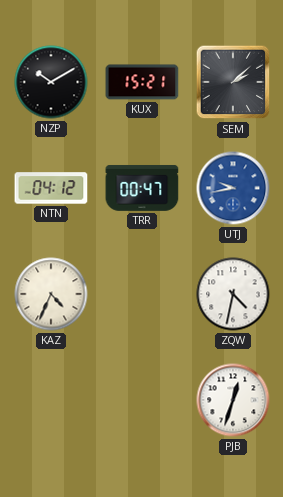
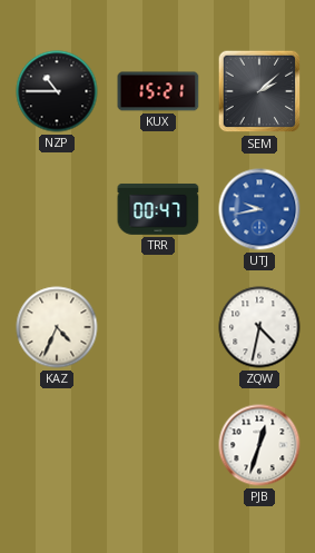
NZP: 10:10 -> 10:45
NTN: 04:12 -> none
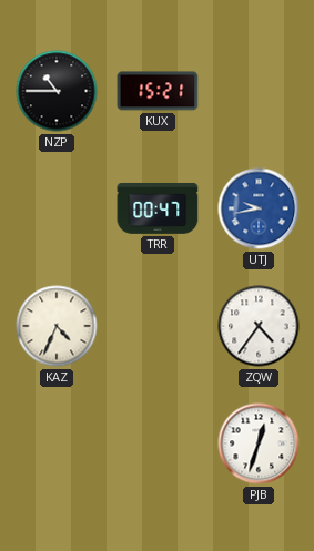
SEM: 2:08 -> none
ZQW: 4:32 -> 4:36
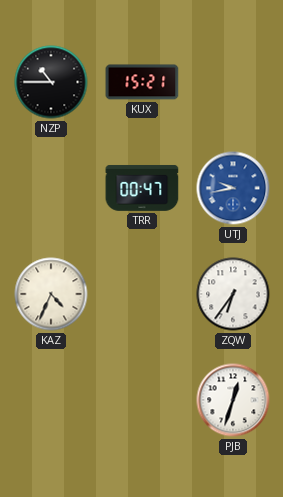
ZQW: 4:36 -> 6:36
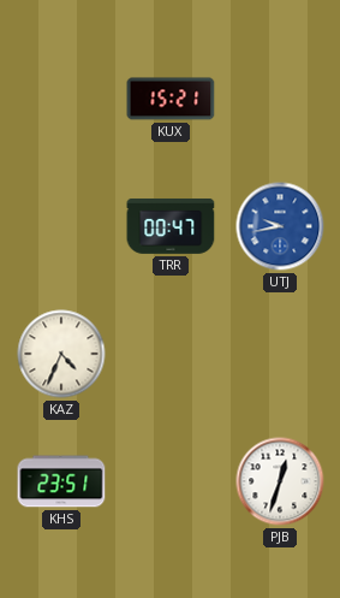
NZP: 10:45 -> none
ZQW: 6:36 -> none
KHS: none -> 23:51
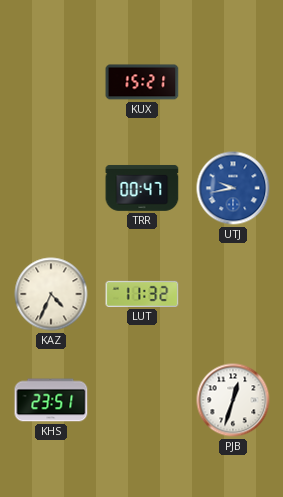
LUT: none -> 11:32
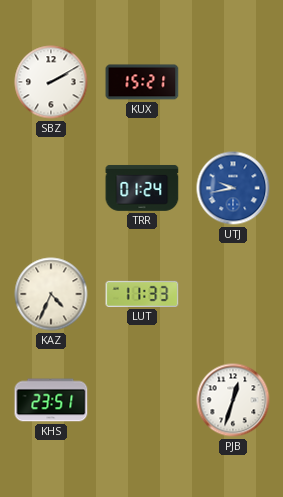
SBZ: none -> 2:10
TRR: 00:47 -> 01:24
LUT: 11:32 -> 11:33
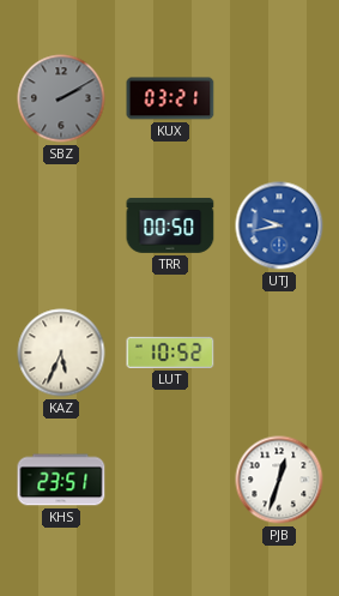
SBZ dial: white -> grey
KUX: 15:21 -> 03:21
TRR: 01:24 -> 00:50
KAZ: 4:34 -> 5:34
LUT: 11:33 -> 10:52
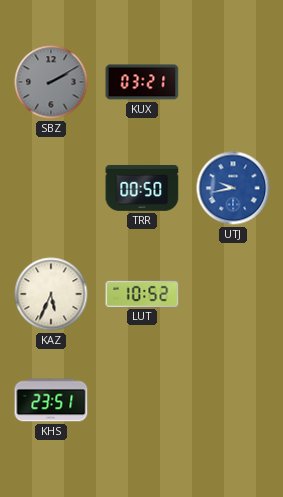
PJB: 12:33 -> none
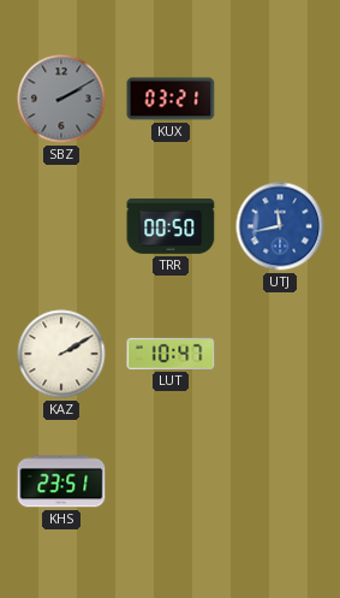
UTJ: 9:43 -> 11:43
KAZ: 5:34 -> 2:10
LUT: 10:52 -> 10:47
